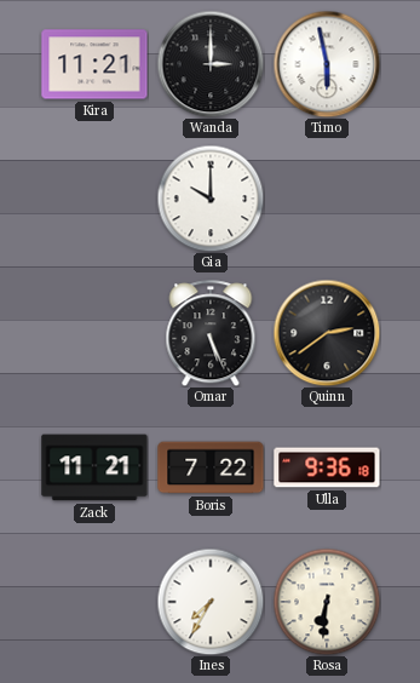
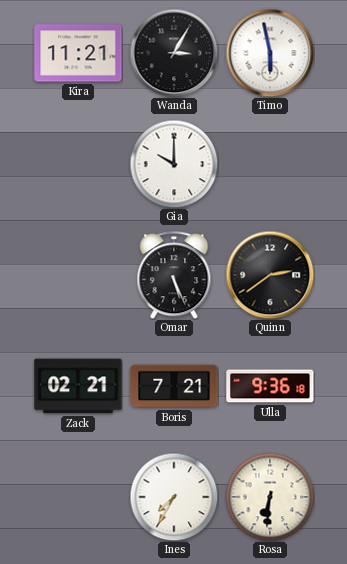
Wanda: 3:00 -> 3:05
Zack: 11:21 -> 02:21
Boris: 7:22 -> 7:21
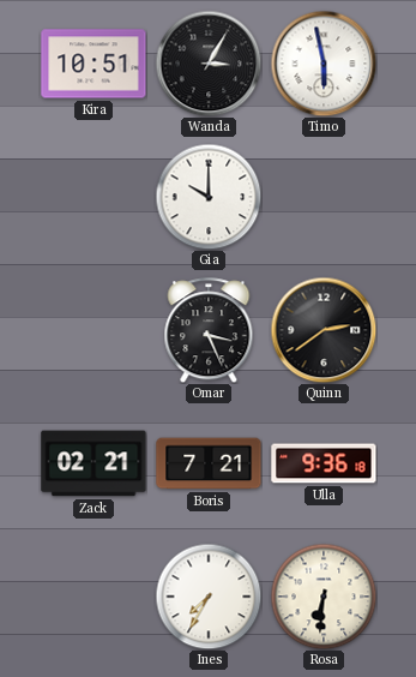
Kira: 11:21 -> 10:51
Omar: 5:26 -> 3:26
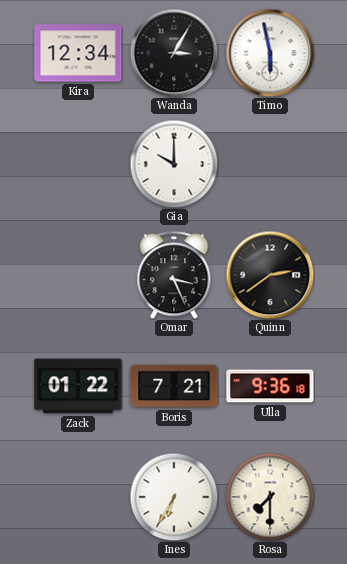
Kira: 10:51 -> 12:34
Zack: 02:21 -> 01:22
Ines: 7:35 -> 6:35
Rosa: 6:31 -> 7:30
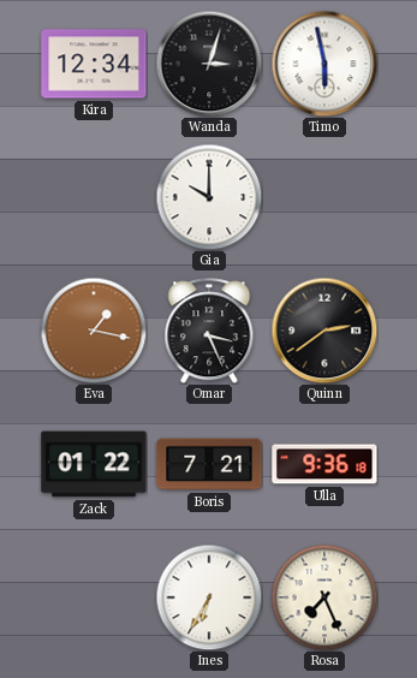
Wanda: 3:05 -> 3:03
Eva: none -> 1:17
Rosa: 7:30 -> 7:26
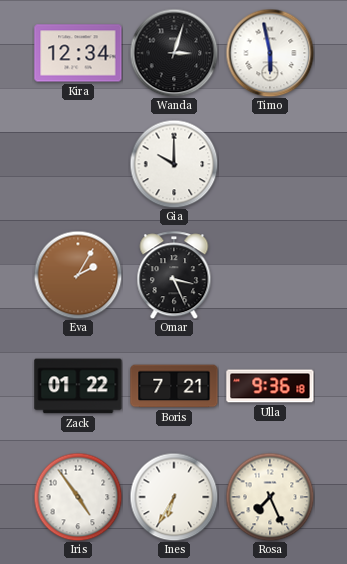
Eva: 1:17 -> 2:05
Quinn: 2:39 -> none
Iris: none -> 4:54
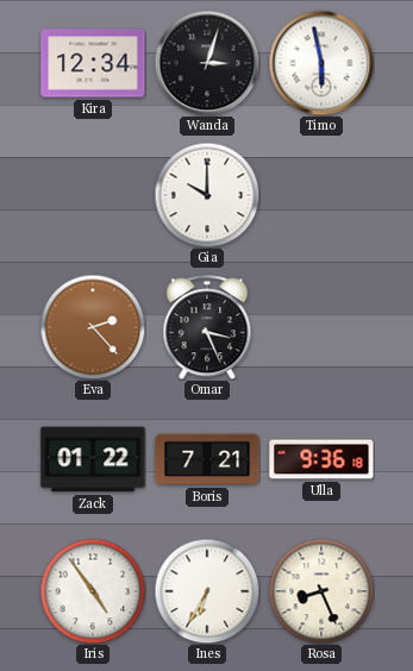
Eva: 2:05 -> 2:23
Rosa: 7:26 -> 8:26
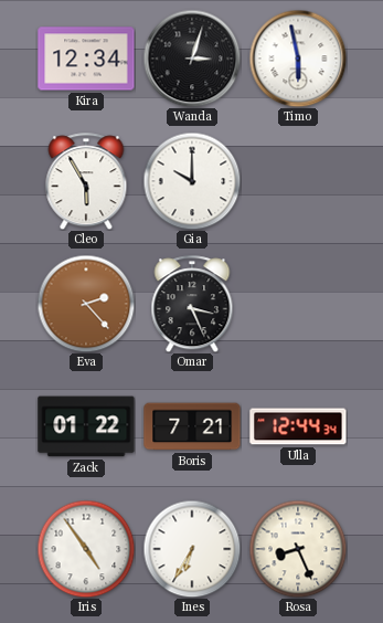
Cleo: none -> 5:55
Ulla: 9:36 -> 12:44
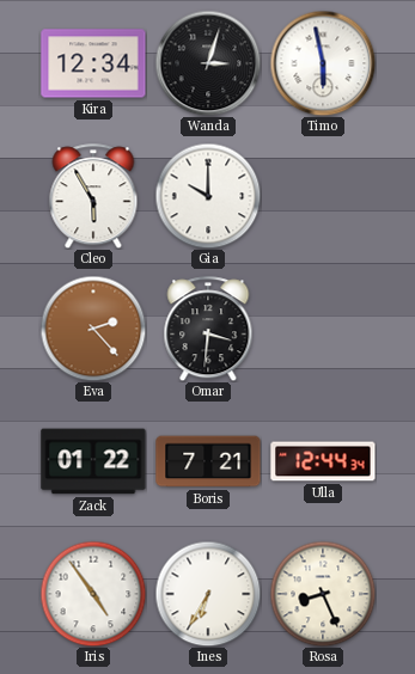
Omar: 3:26 -> 3:31
